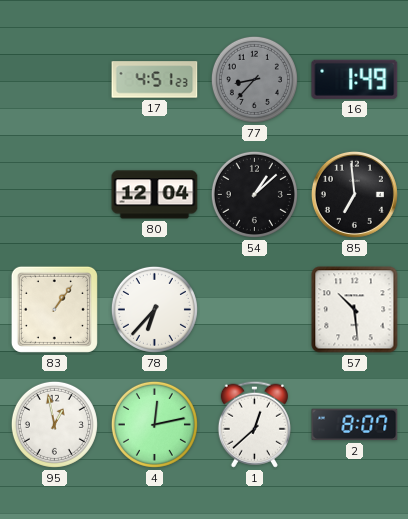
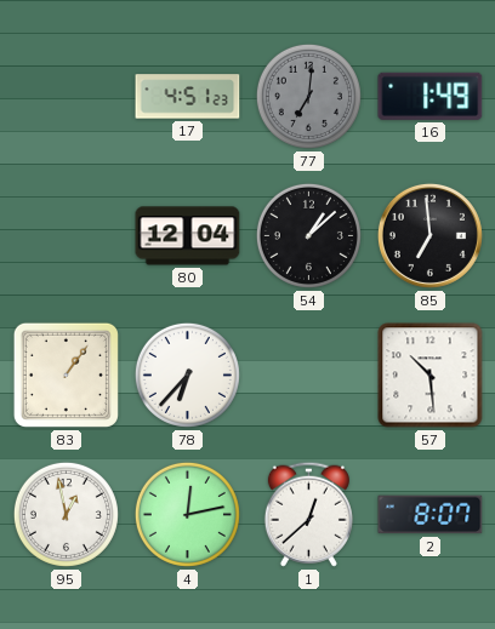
77: 8:37 -> 7:01
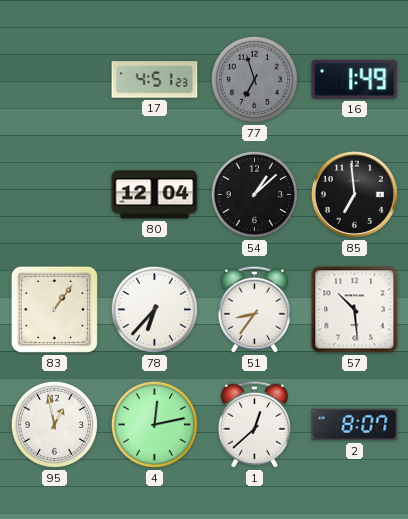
77: 7:01 -> 6:57
51: none -> 8:36
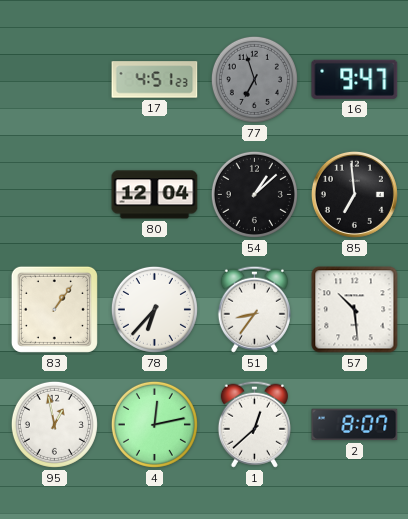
16: 1:49 -> 9:47
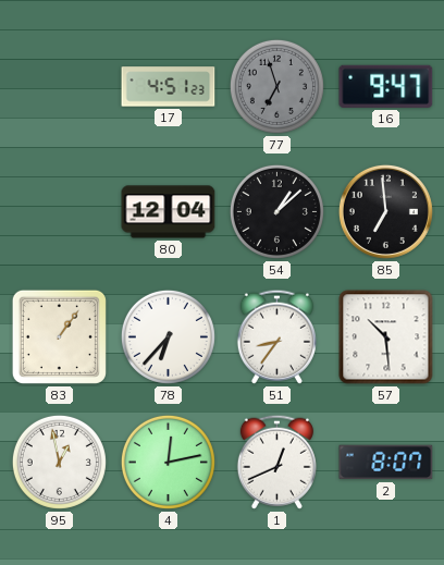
1: 12:38 -> 12:41
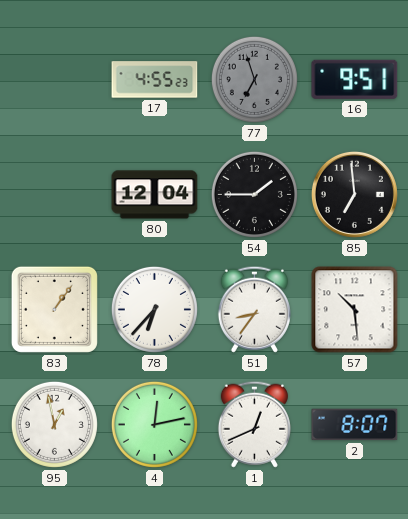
17: 4:51 -> 4:55
16: 9:47 -> 9:51
54: 1:08 -> 1:45
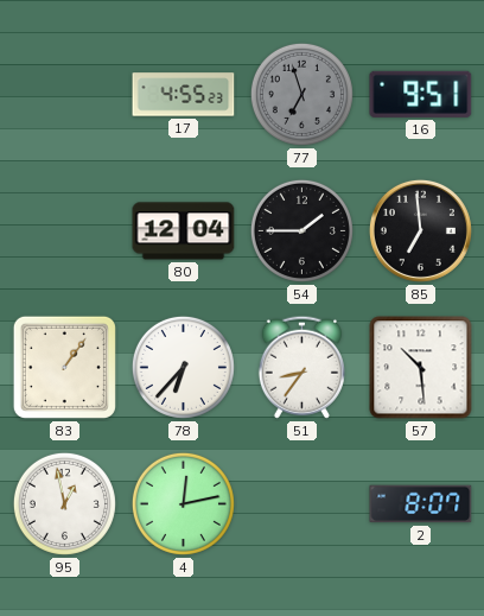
1: 12:41 -> none
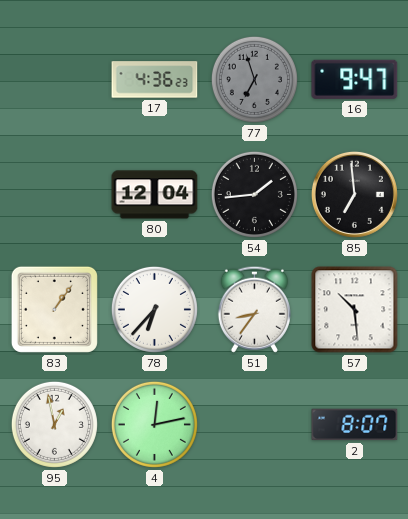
17: 4:55 -> 4:36
16: 9:51 -> 9:47
54: 1:45 -> 1:44
